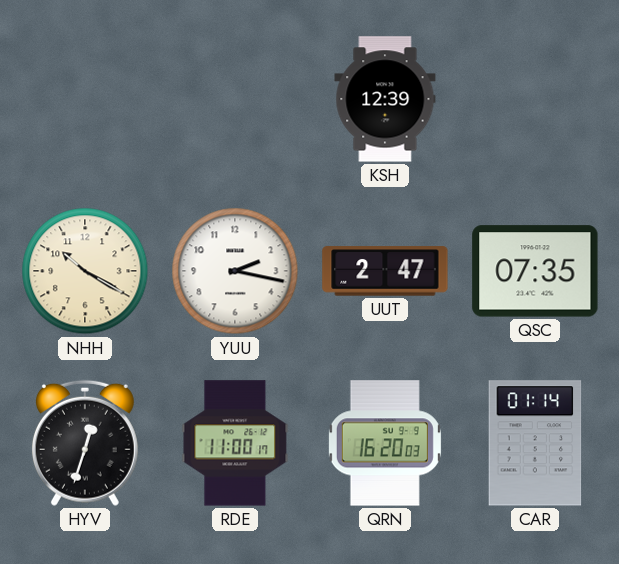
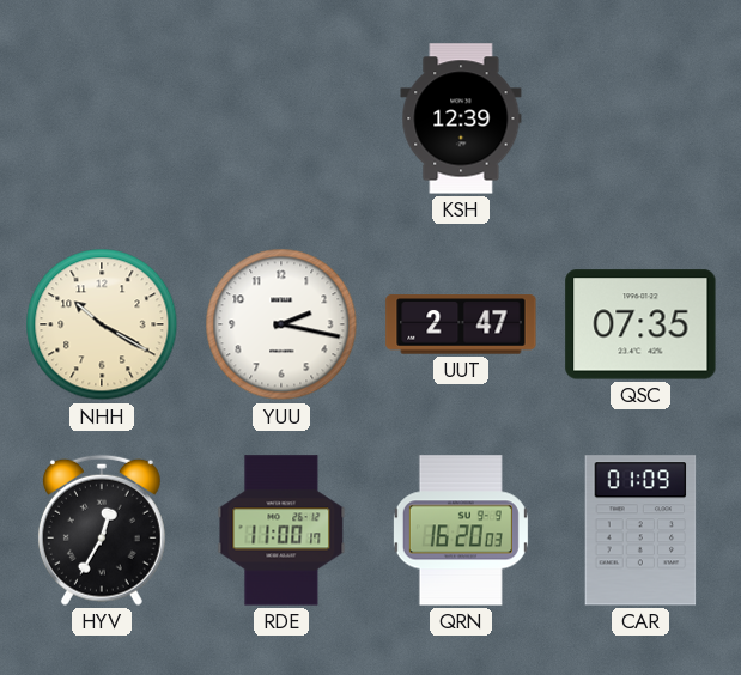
HYV: 12:33 -> 12:35
CAR: 01:14 -> 01:09
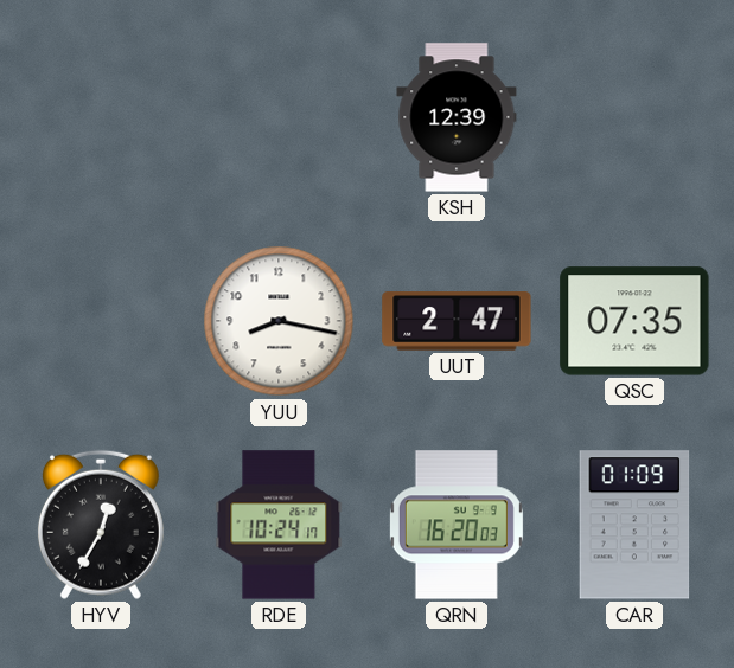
NHH: 10:20 -> none
YUU: 2:17 -> 8:17
RDE: 11:00 -> 10:24
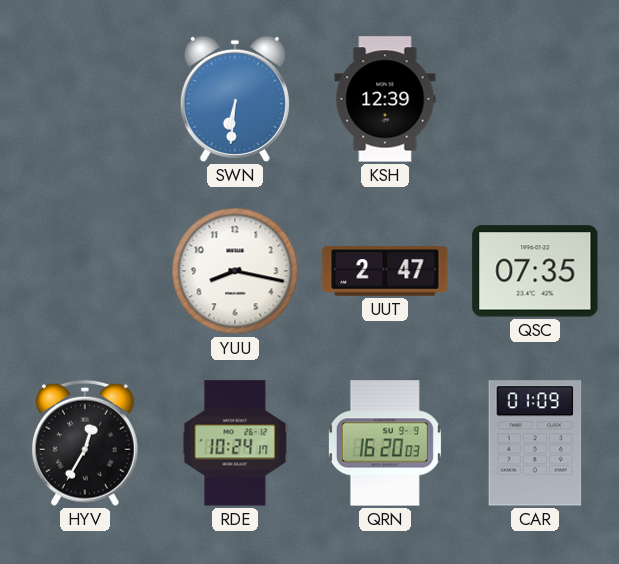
SWN: none -> 6:31
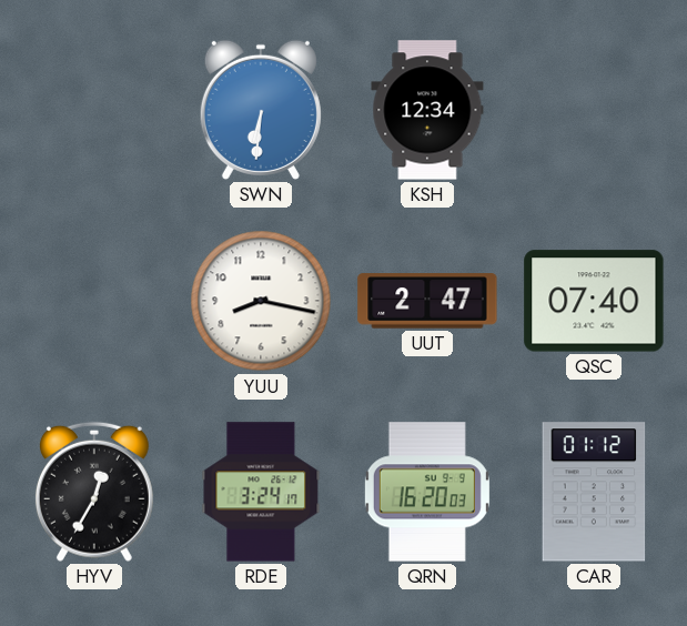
KSH: 12:39 -> 12:34
QSC: 07:35 -> 07:40
RDE: 10:24 -> 3:24
CAR: 01:09 -> 01:12
